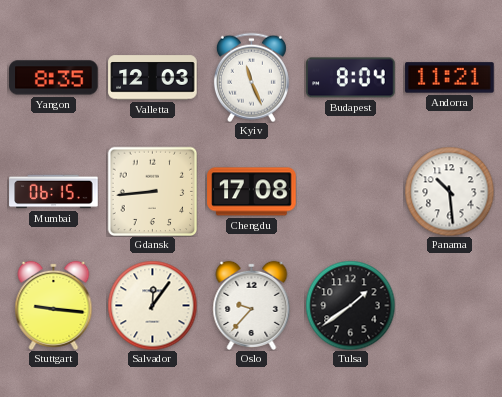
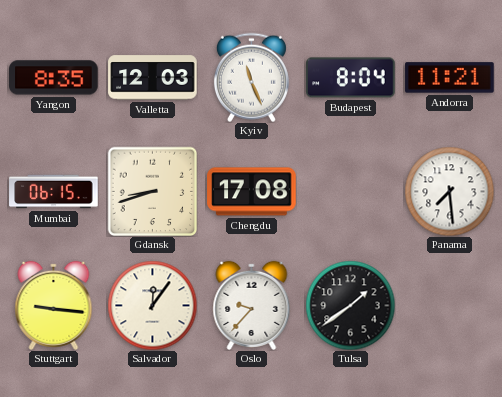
Gdansk: 8:44 -> 8:42
Panama: 10:29 -> 7:29
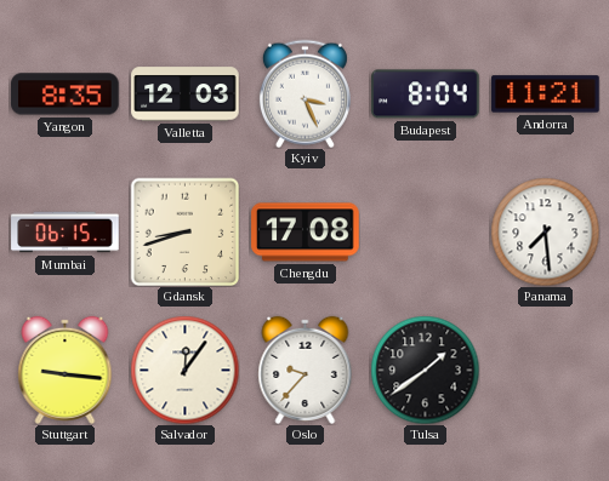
Kyiv: 11:26 -> 3:26
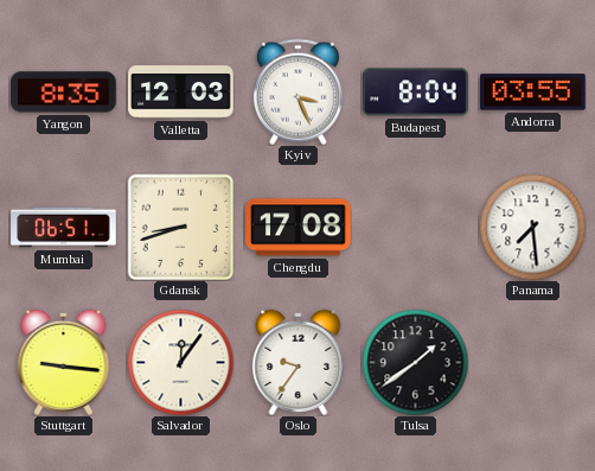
Andorra: 11:21 -> 03:55
Mumbai: 06:15 -> 06:51
Oslo: 9:37 -> 9:36
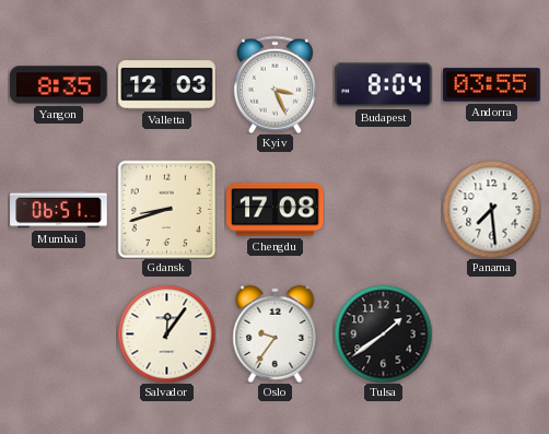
Stuttgart: 9:16 -> none
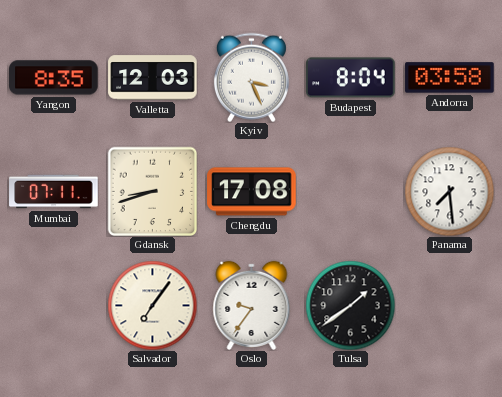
Andorra: 03:55 -> 03:58
Mumbai: 06:51 -> 07:11
Salvador: 12:06 -> 7:06
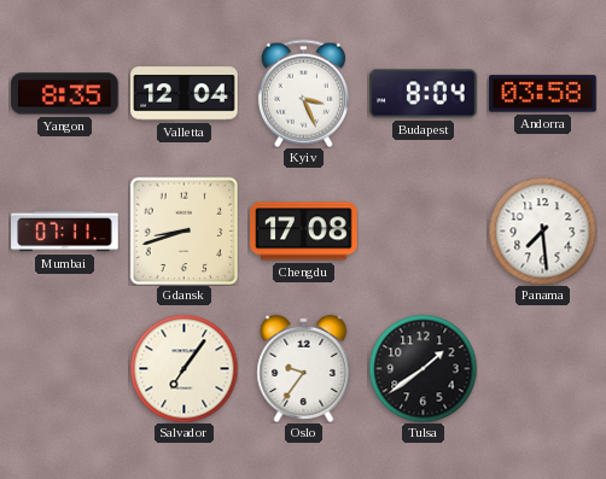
Valletta: 12:03 -> 12:04
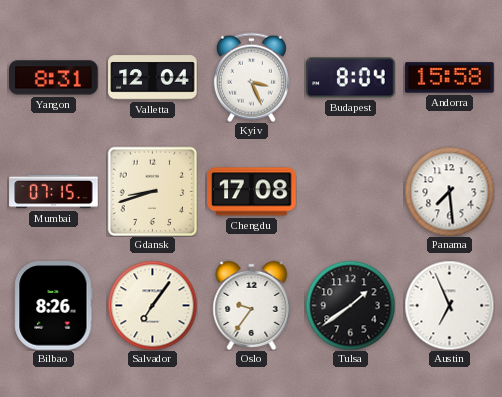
Yangon: 8:35 -> 8:31
Andorra: 03:58 -> 15:58
Mumbai: 07:11 -> 07:15
Bilbao: none -> 8:26
Austin: none -> 6:56
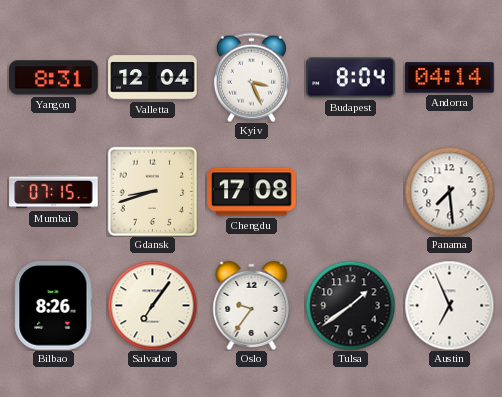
Andorra: 15:58 -> 04:14
